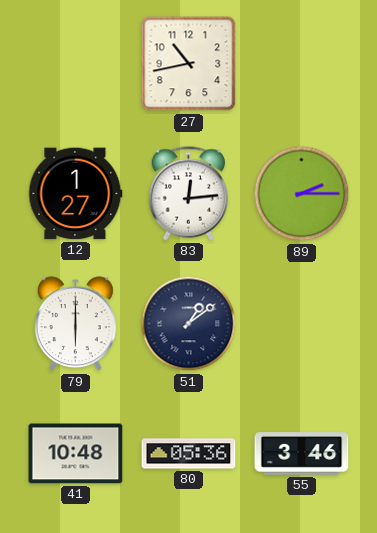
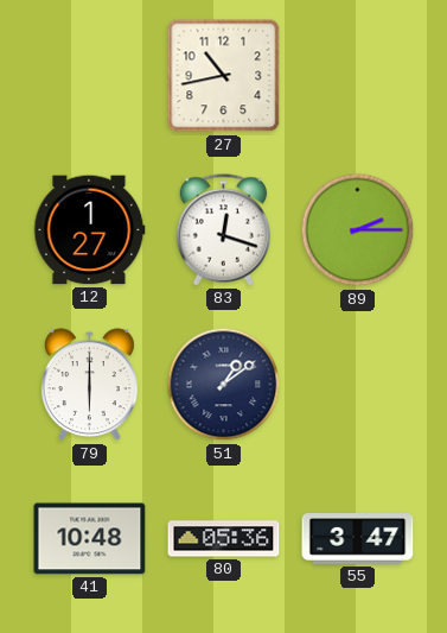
83: 12:14 -> 12:18
55: 3:46 -> 3:47
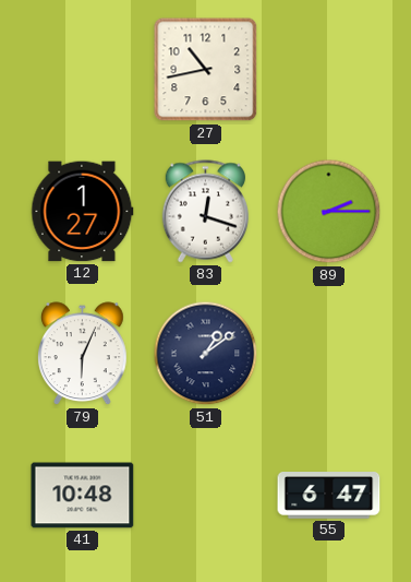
79: 6:00 -> 6:04
80: 05:36 -> none
55: 3:47 -> 6:47
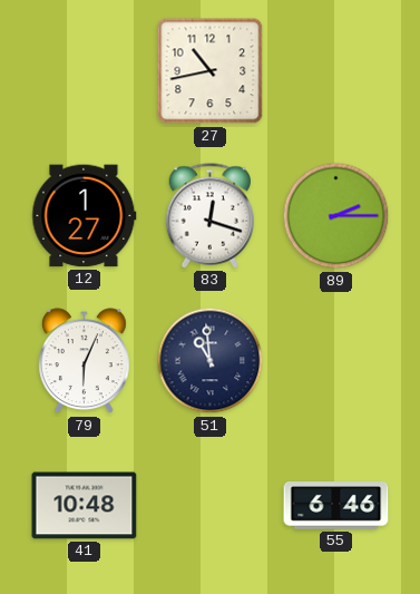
51: 1:09 -> 10:59
55: 6:47 -> 6:46
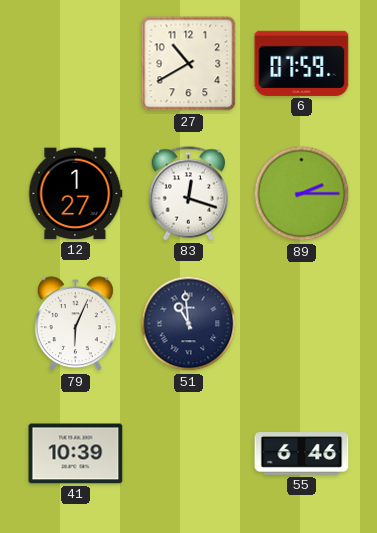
27: 10:43 -> 10:40
6: none -> 07:59
41: 10:48 -> 10:39
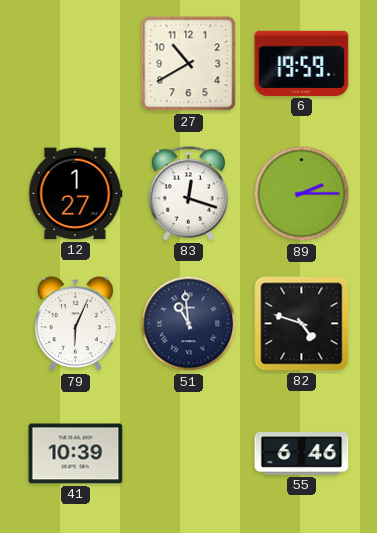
6: 07:59 -> 19:59
82: none -> 4:48
